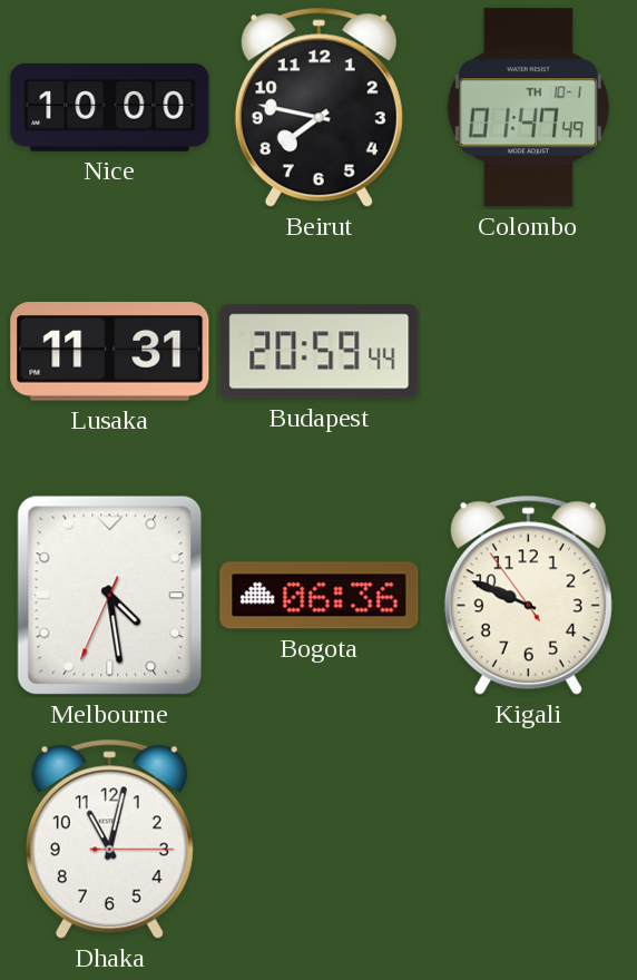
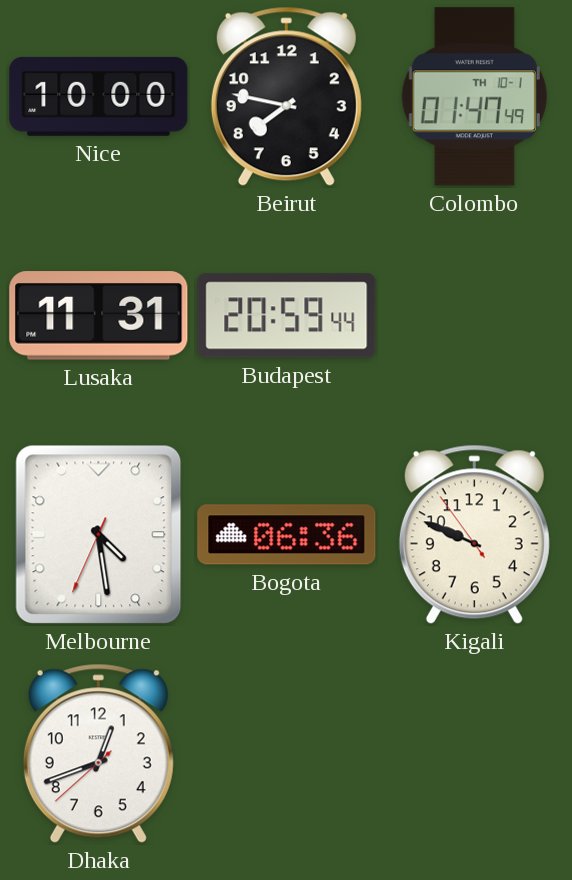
Dhaka: 11:02 -> 12:41
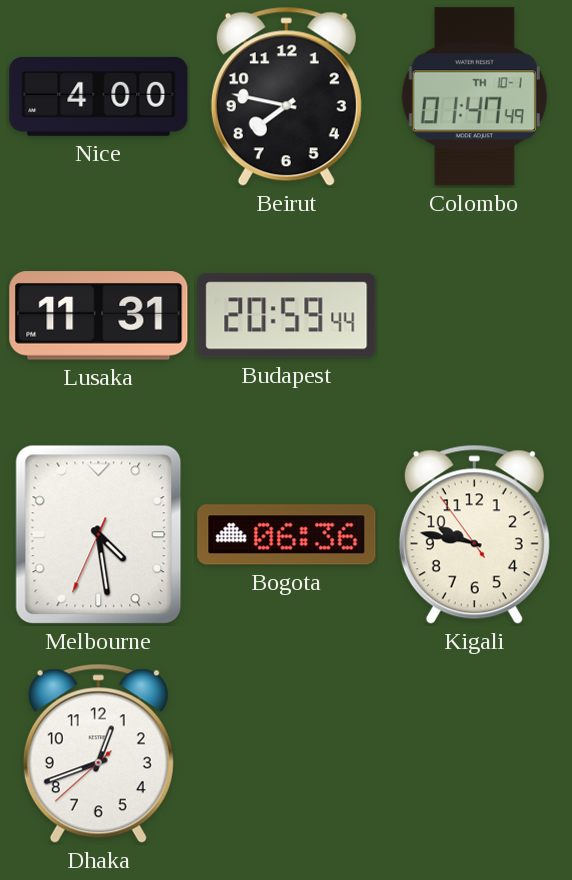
Nice: 10:00 -> 4:00
Kigali: 9:48 -> 9:46
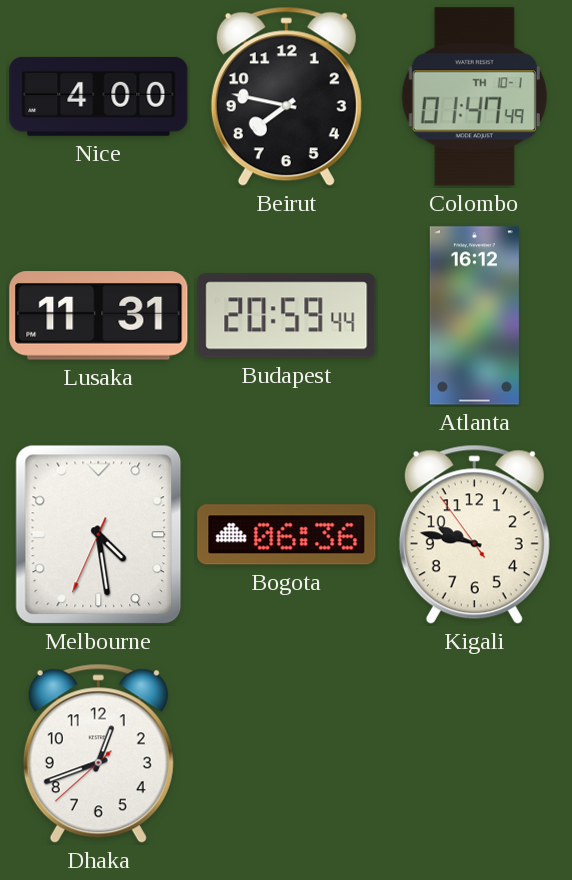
Atlanta: none -> 16:12
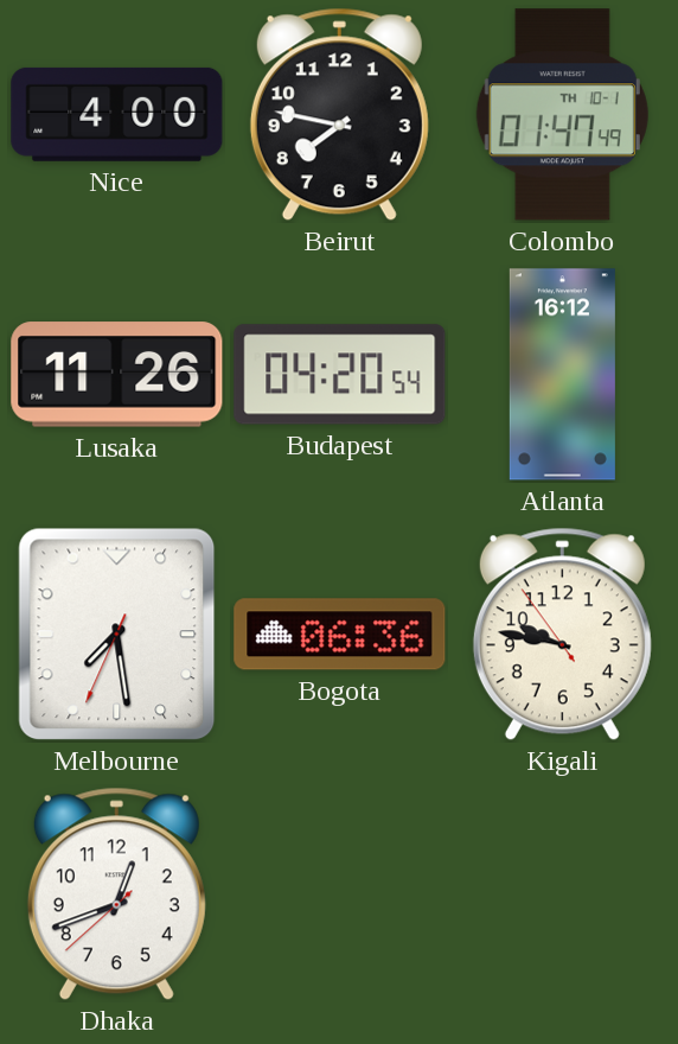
Lusaka: 11:31 -> 11:26
Budapest: 20:59 -> 04:20
Melbourne: 4:28 -> 7:28
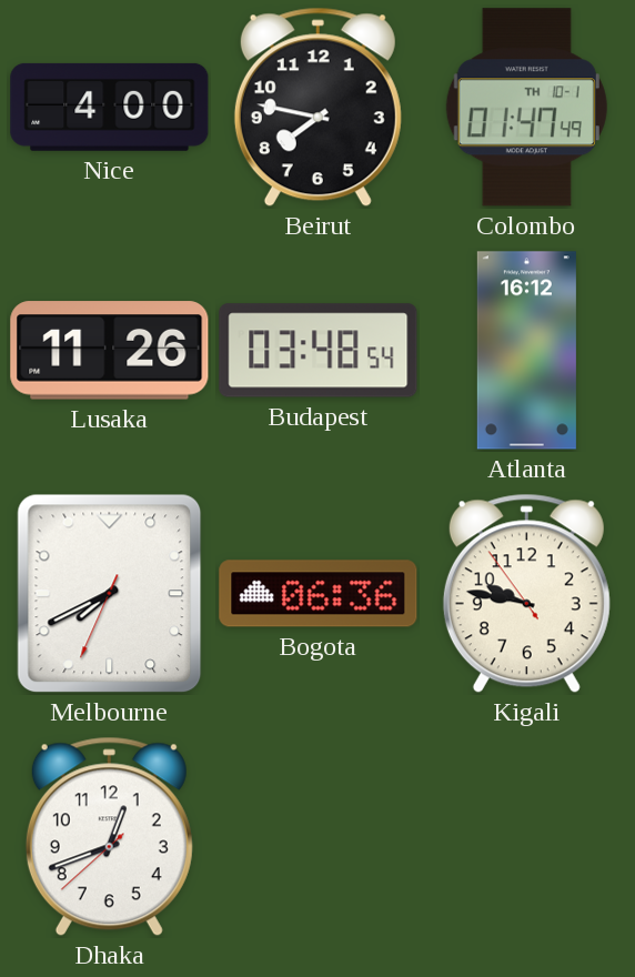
Budapest: 04:20 -> 03:48
Melbourne: 7:28 -> 7:40
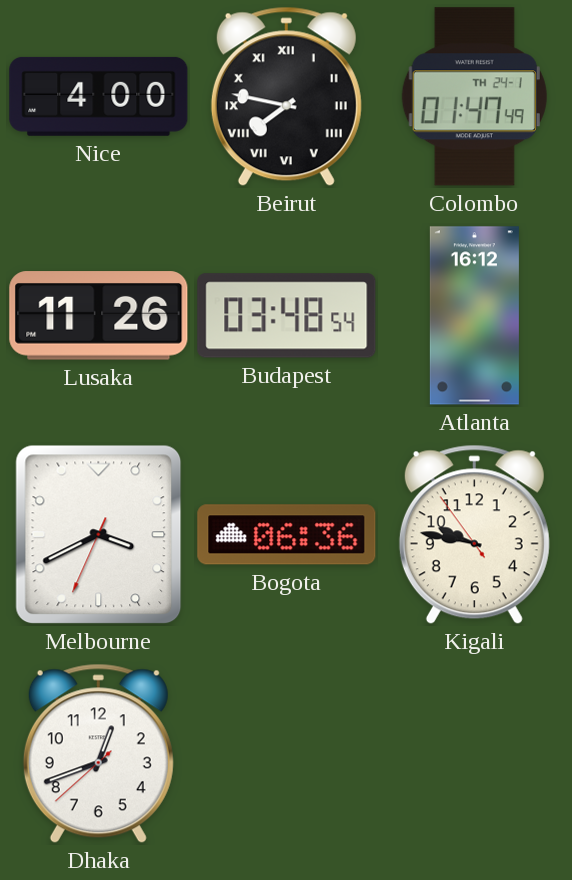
Beirut numerals: Arabic -> Roman
Colombo date: TH 10-1 -> TH 24-1
Melbourne: 7:40 -> 3:40
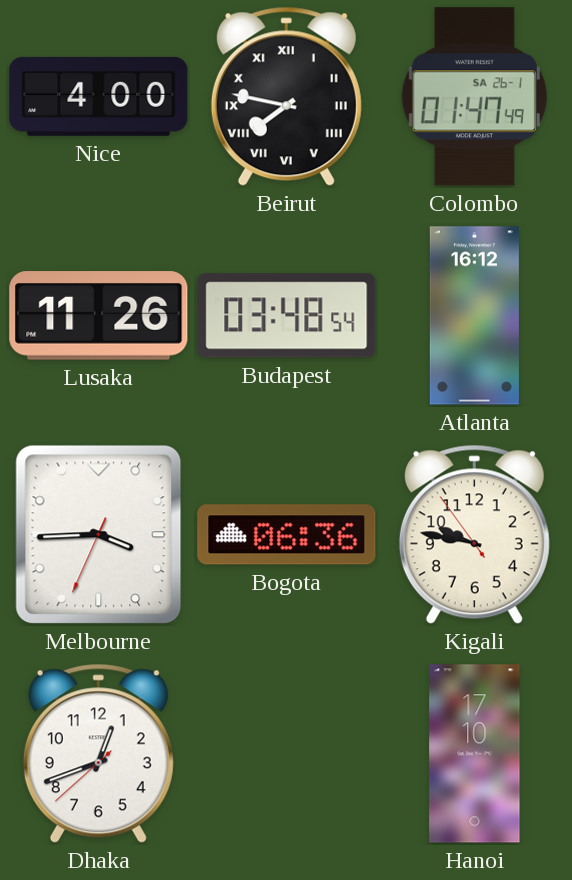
Colombo date: TH 24-1 -> SA 26-1
Melbourne: 3:40 -> 3:44
Hanoi: none -> 17:10
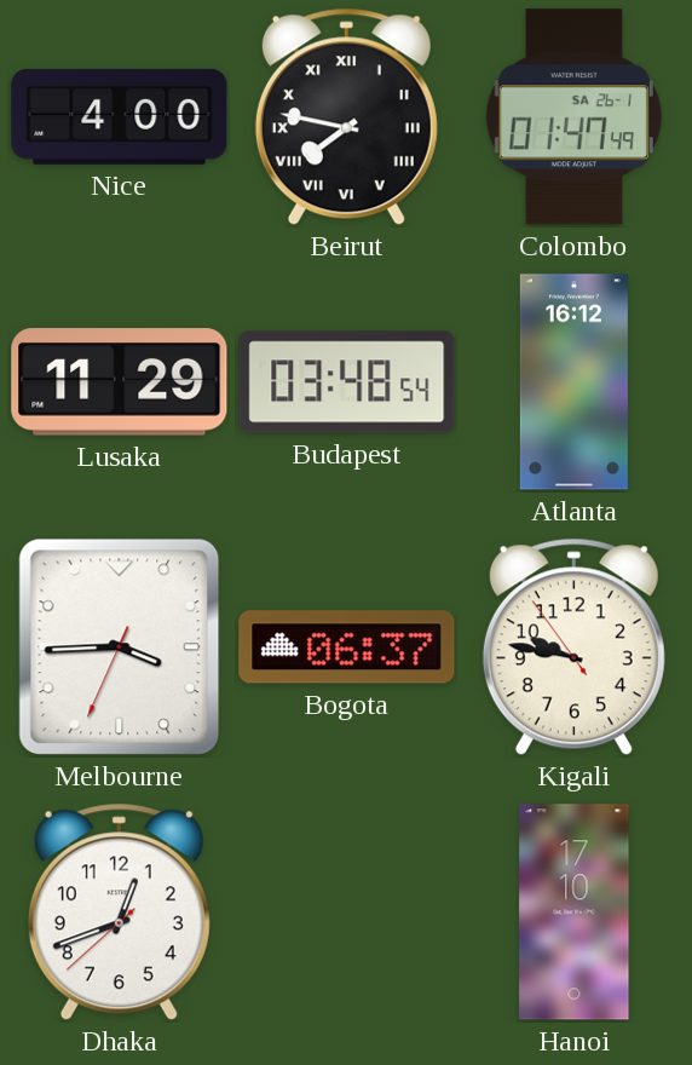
Lusaka: 11:26 -> 11:29
Bogota: 06:36 -> 06:37
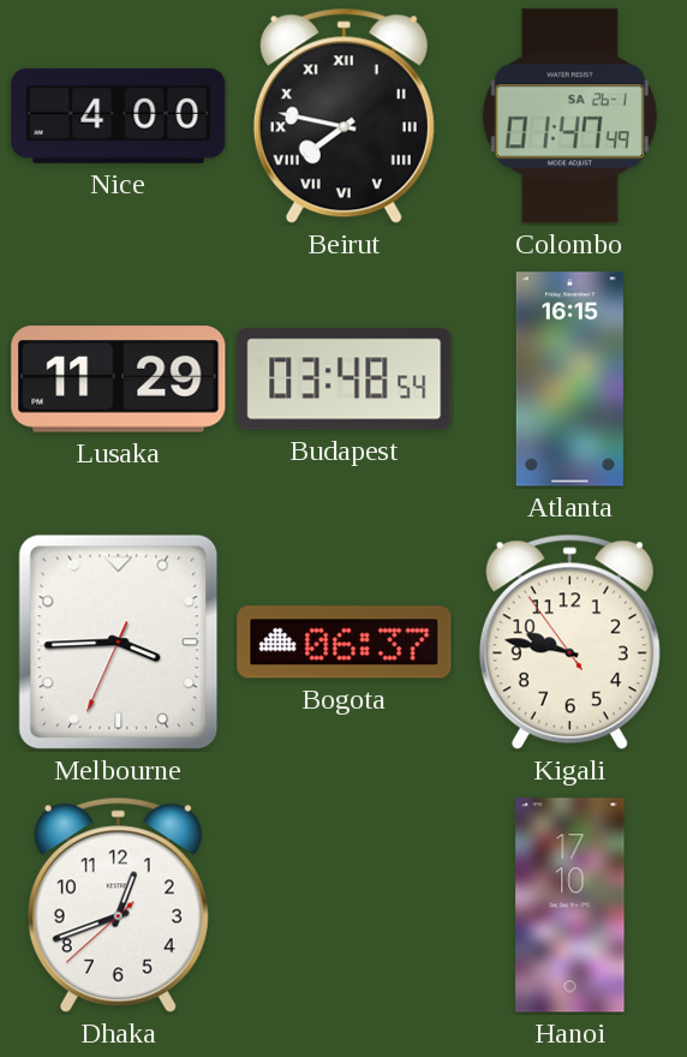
Atlanta: 16:12 -> 16:15
